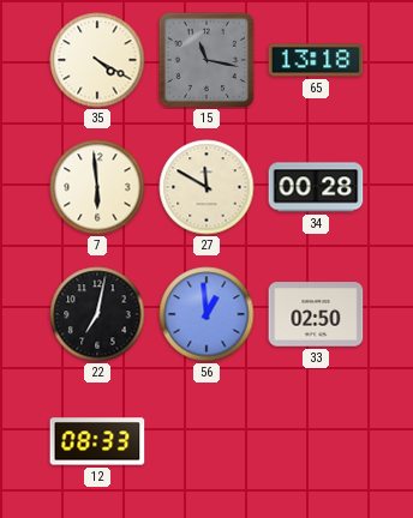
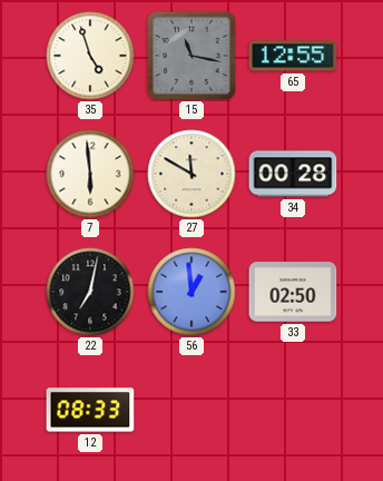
35: 4:20 -> 4:57
65: 13:18 -> 12:55
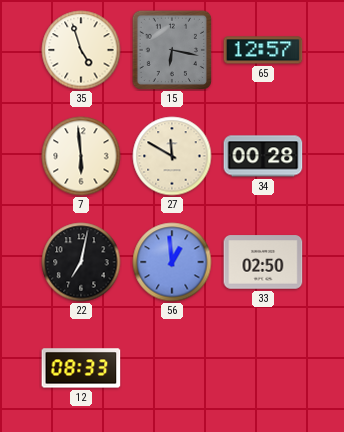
15: 11:17 -> 6:17
65: 12:55 -> 12:57
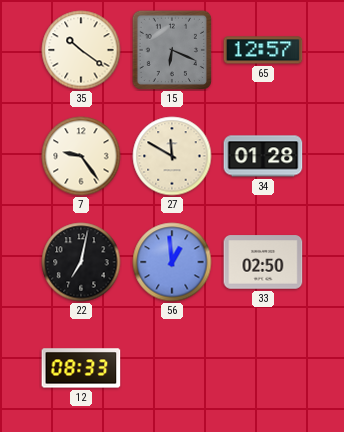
35: 4:57 -> 10:21
15: 6:17 -> 6:19
7: 5:59 -> 9:24
34: 00:28 -> 01:28
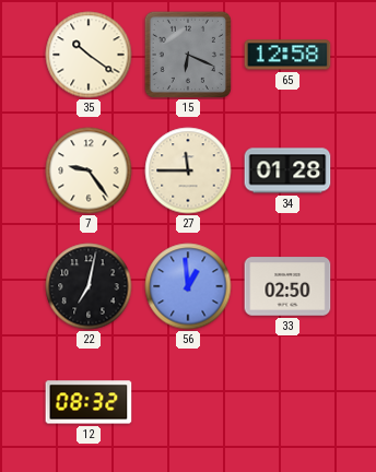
65: 12:57 -> 12:58
27: 11:50 -> 11:45
12: 08:33 -> 08:32
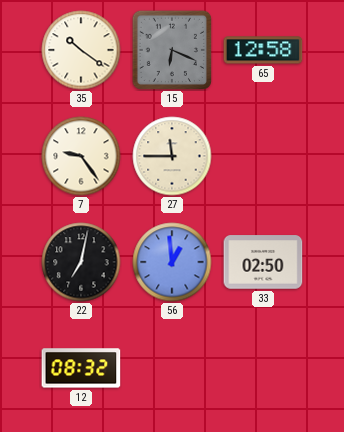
34: 01:28 -> none
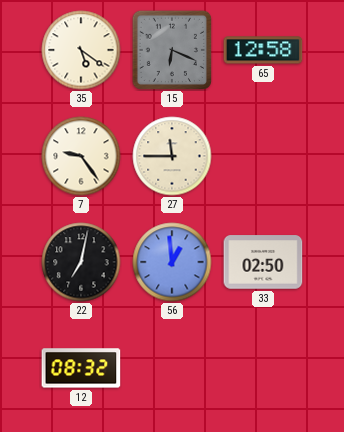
35: 10:21 -> 5:21
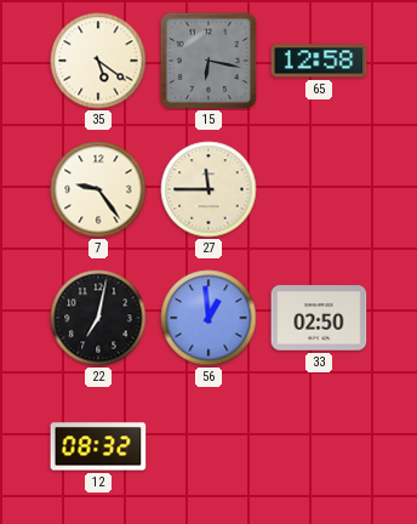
15: 6:19 -> 6:17
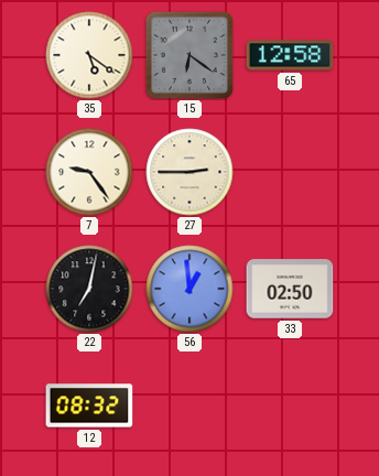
15: 6:17 -> 6:21
27: 11:45 -> 2:45
